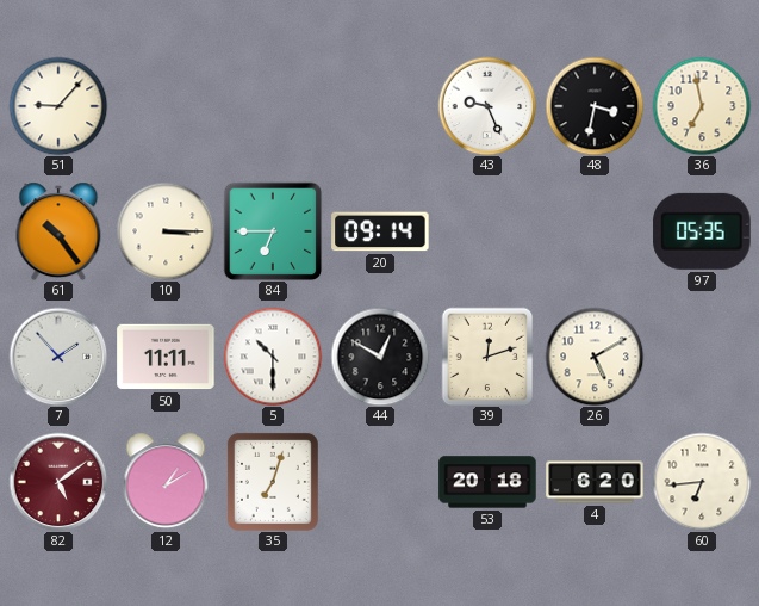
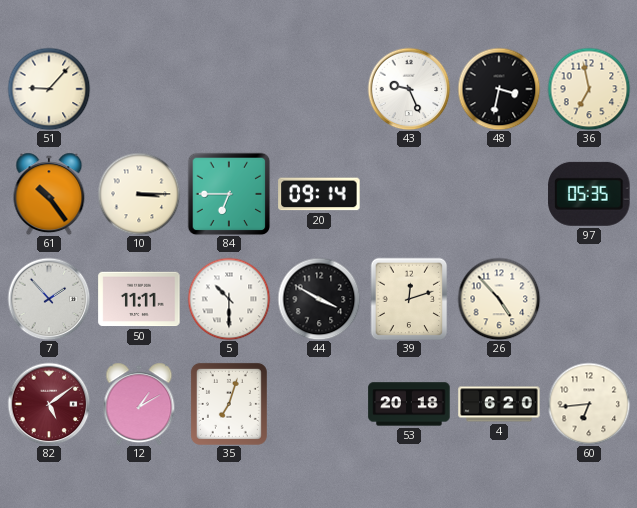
44: 12:50 -> 3:50
26: 5:10 -> 4:53
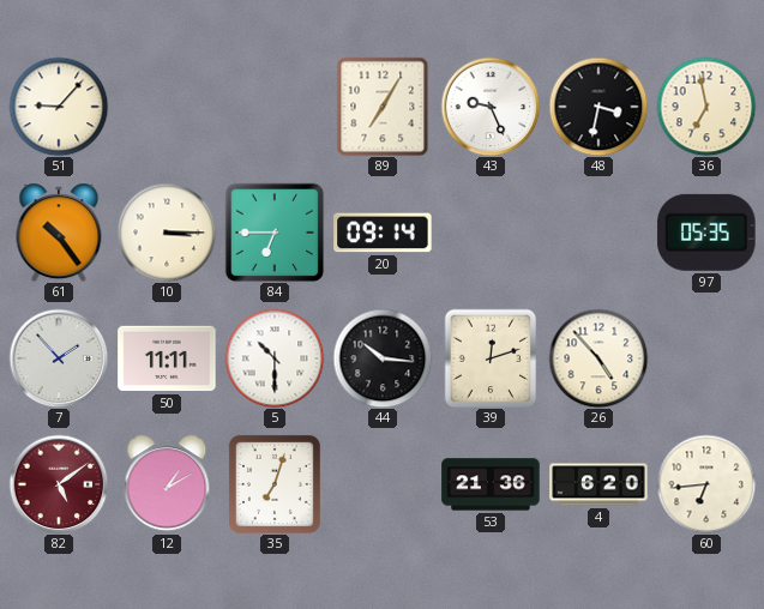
89: none -> 7:05
44: 3:50 -> 10:16
53: 20:18 -> 21:36
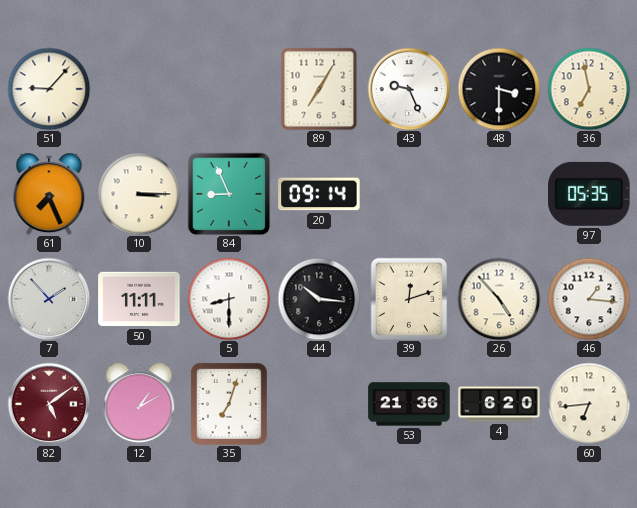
48: 3:32 -> 3:30
61: 10:24 -> 7:26
84: 6:45 -> 8:56
5: 10:30 -> 8:30
46: none -> 1:16
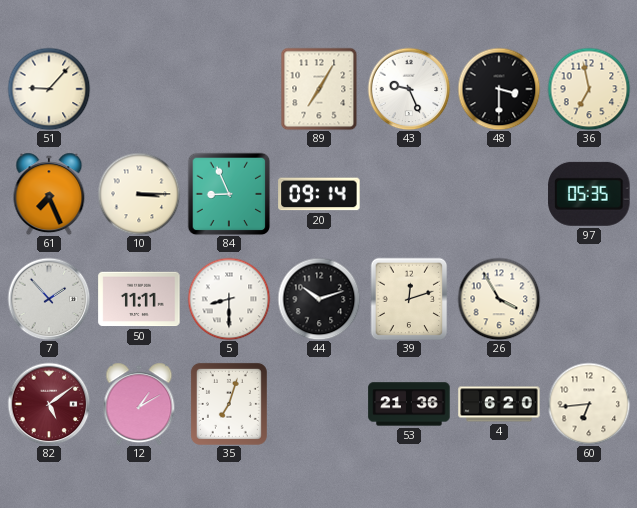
44: 10:16 -> 10:12
26: 4:53 -> 3:55
46: 1:16 -> none
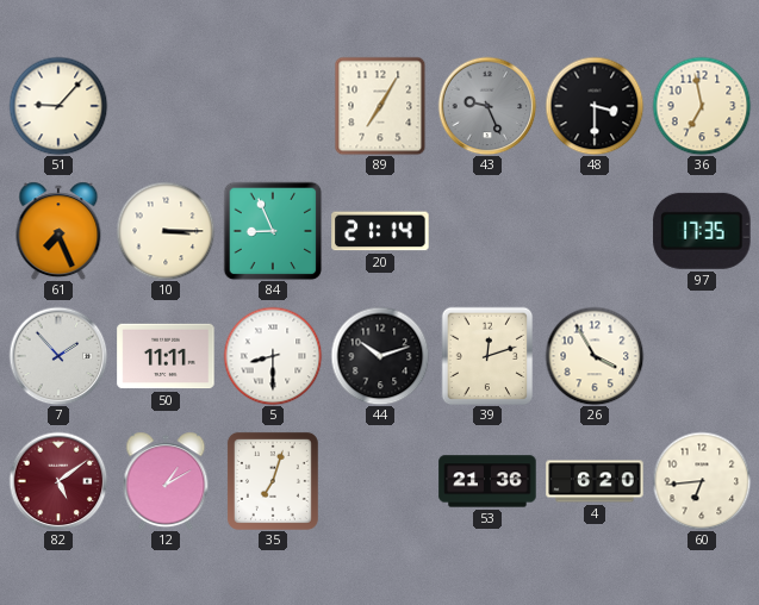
43 dial: white -> grey
20: 09:14 -> 21:14
97: 05:35 -> 17:35
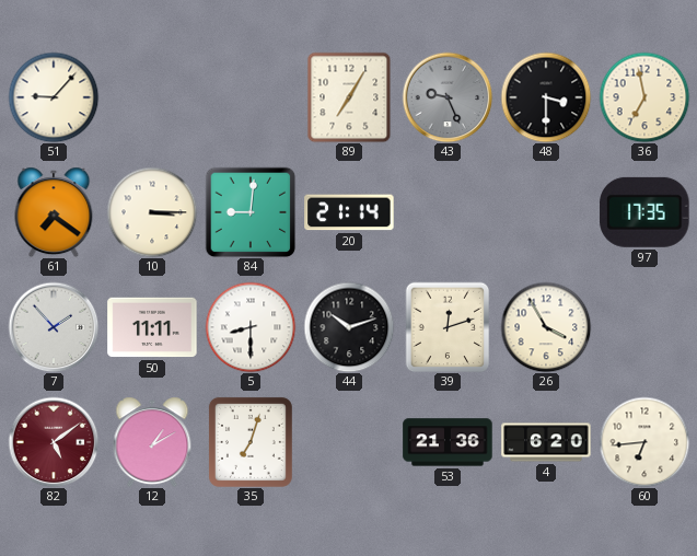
61: 7:26 -> 7:21
84: 8:56 -> 9:01
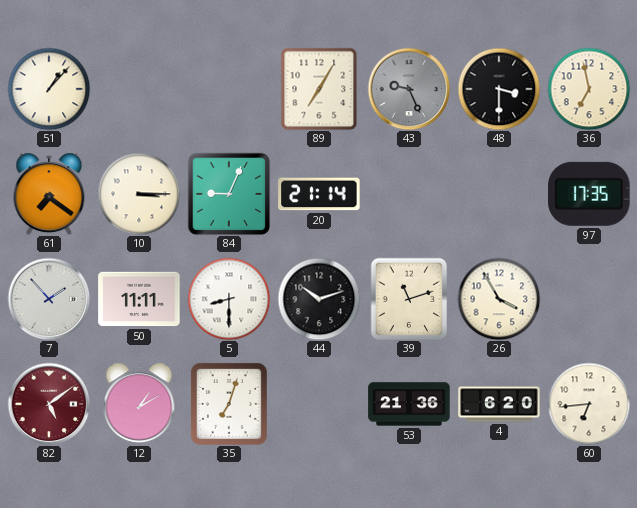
51: 9:07 -> 1:07
84: 9:01 -> 9:04
39: 12:12 -> 11:12
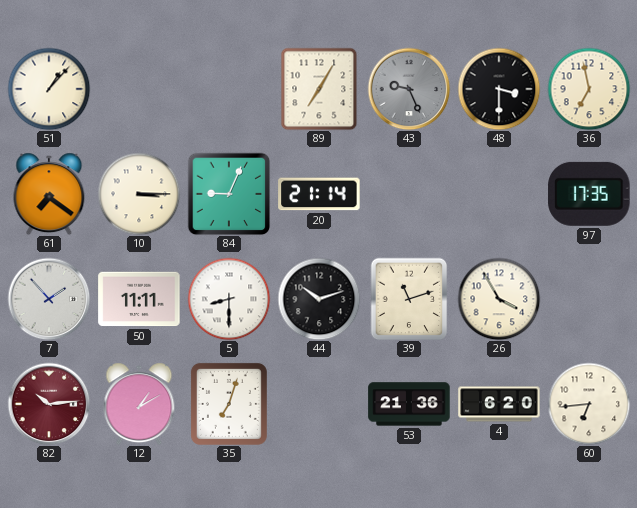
82: 5:09 -> 10:14
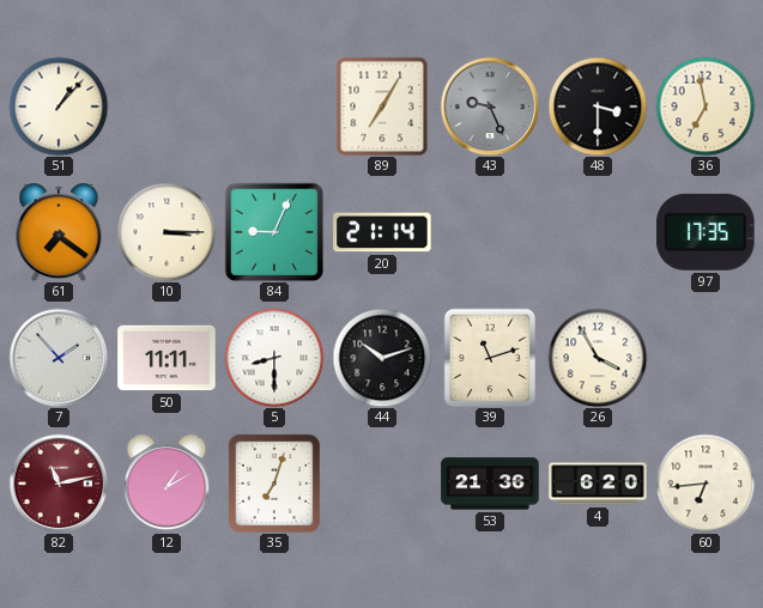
82: 10:14 -> 11:13
